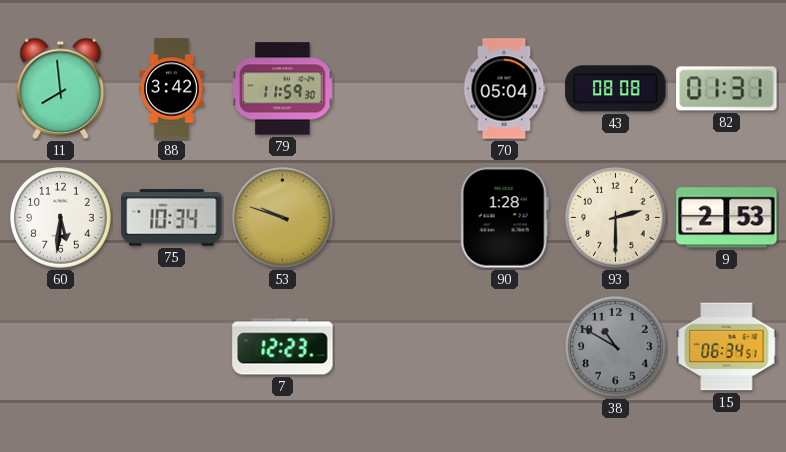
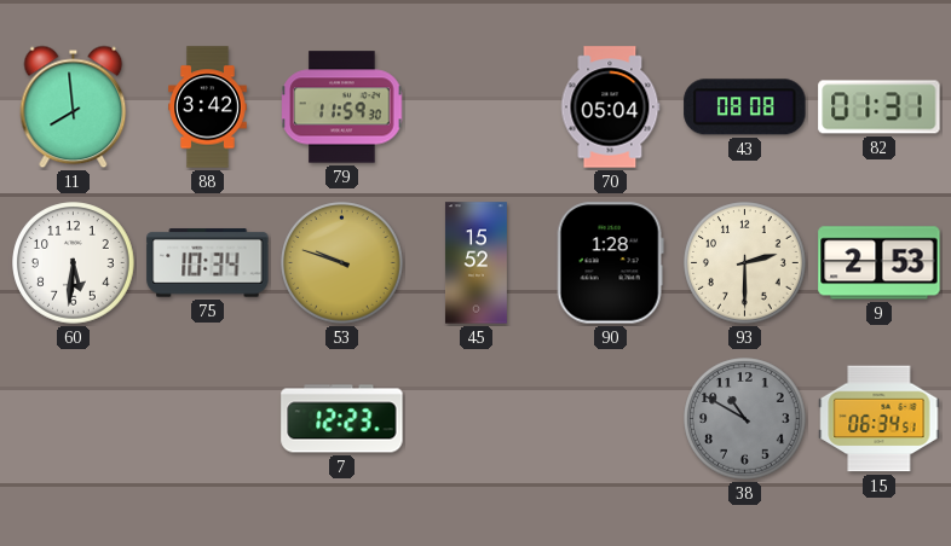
45: none -> 15:52
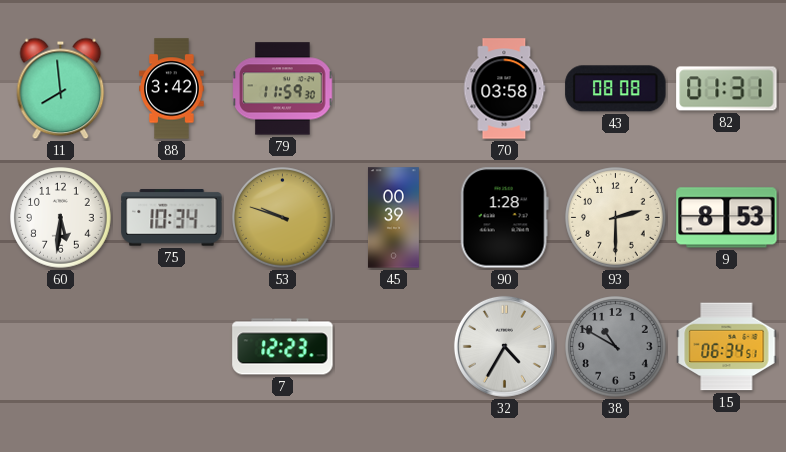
70: 05:04 -> 03:58
45: 15:52 -> 00:39
9: 2:53 -> 8:53
32: none -> 4:35
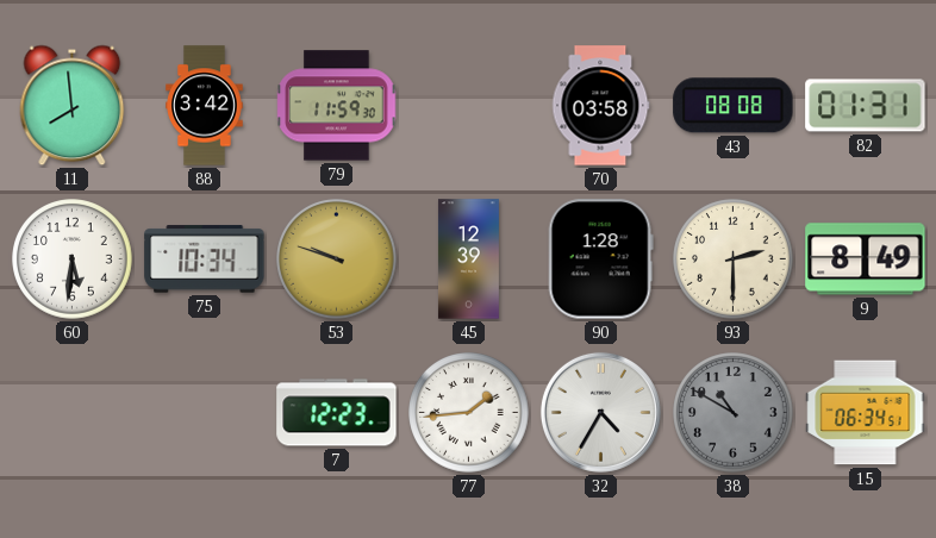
45: 00:39 -> 12:39
9: 8:53 -> 8:49
77: none -> 1:44
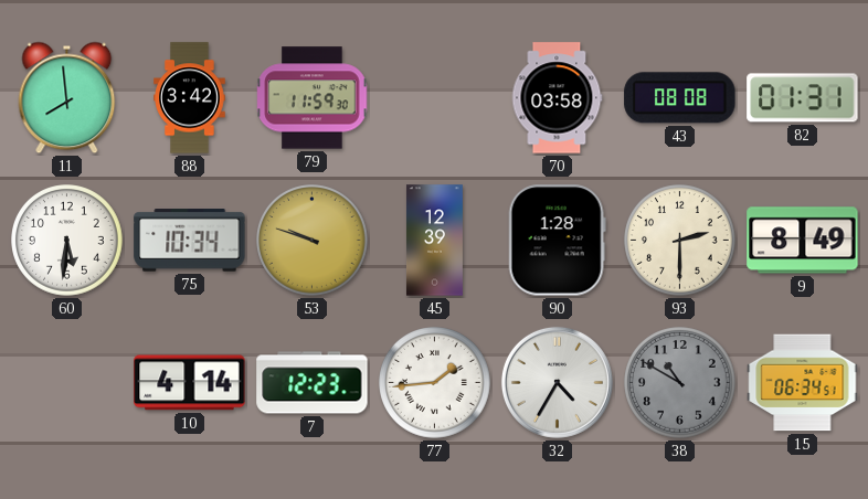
10: none -> 4:14
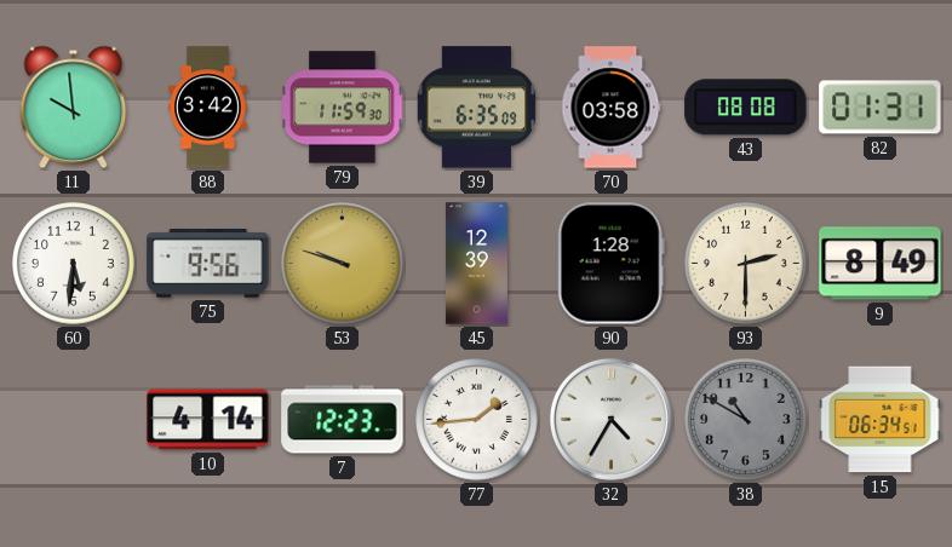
11: 7:59 -> 9:59
39: none -> 6:35
75: 10:34 -> 9:56
